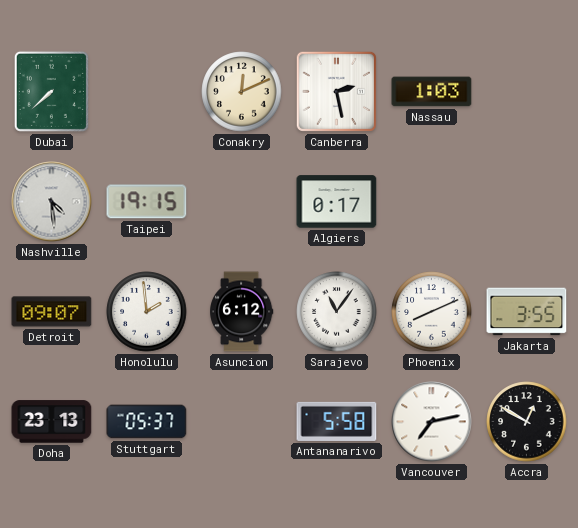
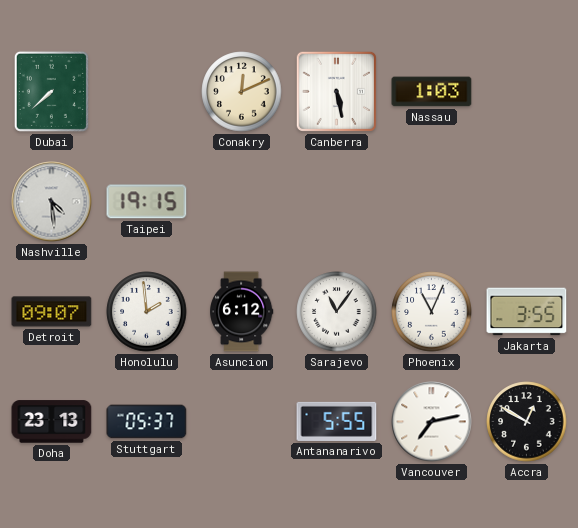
Canberra: 2:28 -> 5:28
Algiers: 0:17 -> none
Phoenix: 8:11 -> 11:04
Antananarivo: 5:58 -> 5:55
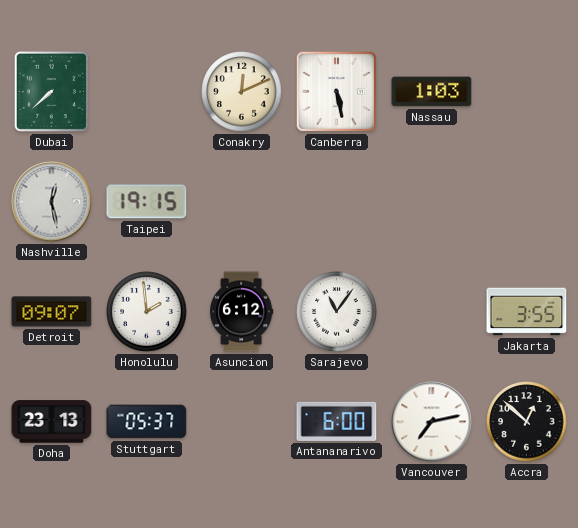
Nashville: 4:29 -> 12:28
Phoenix: 11:04 -> none
Antananarivo: 5:55 -> 6:00
Accra: 12:50 -> 12:52
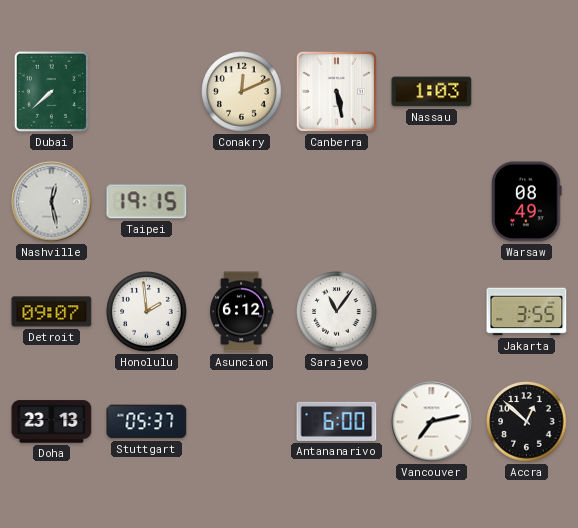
Warsaw: none -> 08:49
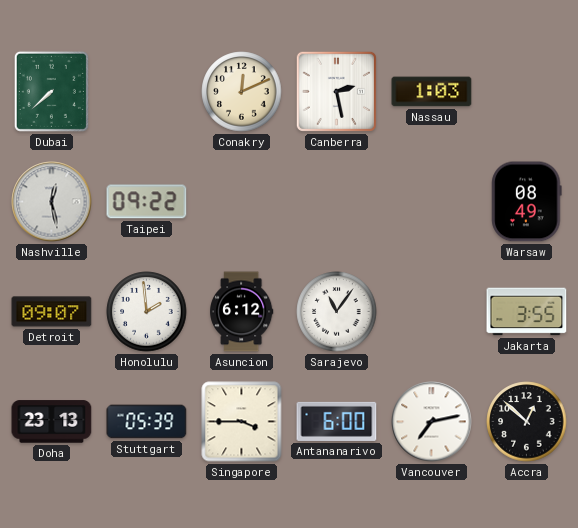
Canberra: 5:28 -> 2:28
Taipei: 19:15 -> 09:22
Stuttgart: 05:37 -> 05:39
Singapore: none -> 3:45
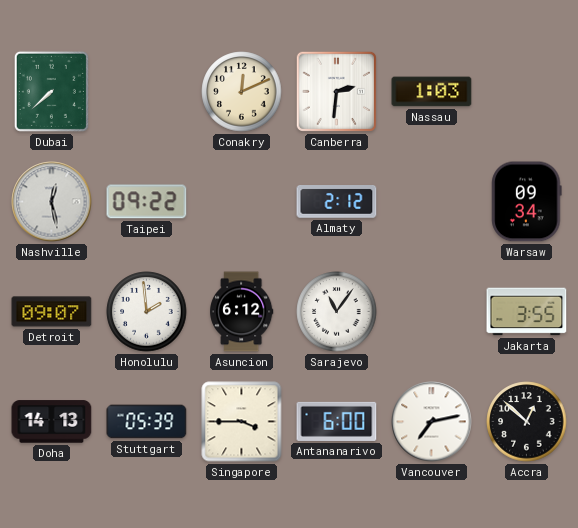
Canberra: 2:28 -> 2:31
Almaty: none -> 2:12
Warsaw: 08:49 -> 09:34
Doha: 23:13 -> 14:13
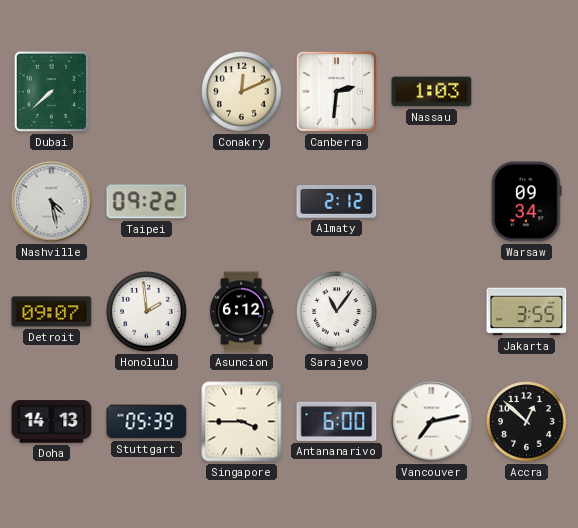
Nashville: 12:28 -> 4:28
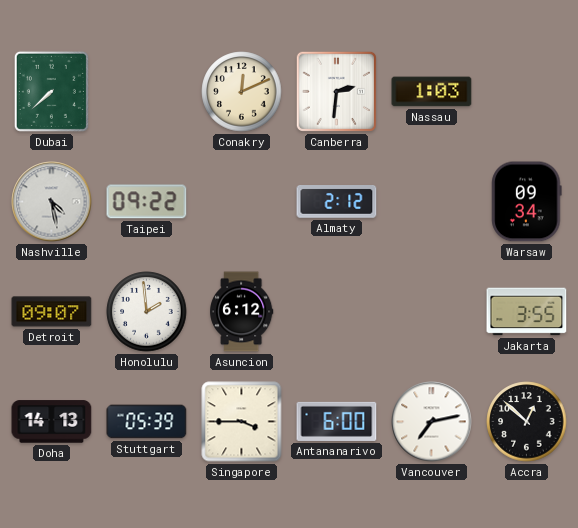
Sarajevo: 11:06 -> none
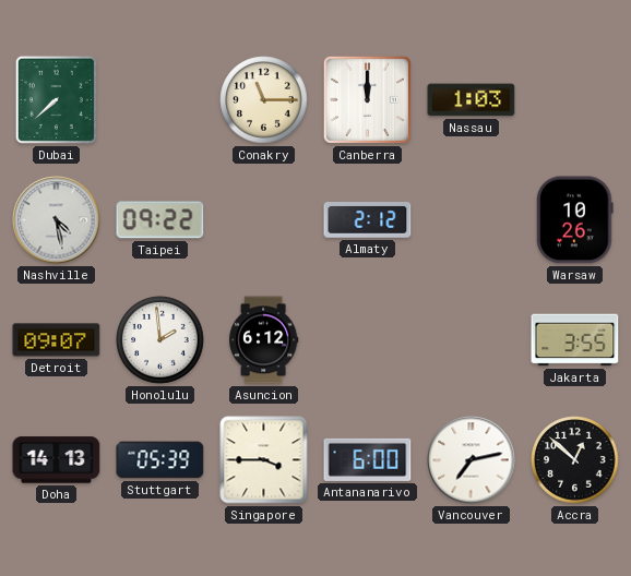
Conakry: 12:11 -> 11:15
Canberra: 2:31 -> 12:00
Warsaw: 09:34 -> 10:26
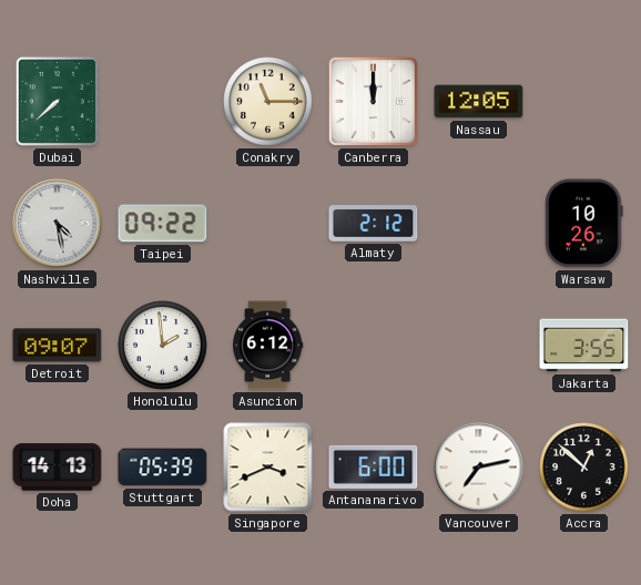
Nassau: 1:03 -> 12:05
Singapore: 3:45 -> 3:41
